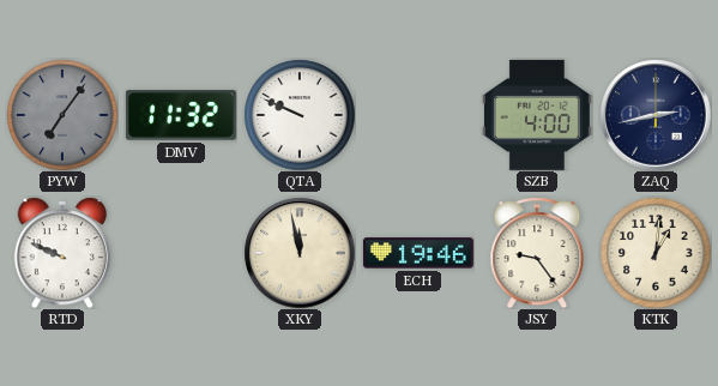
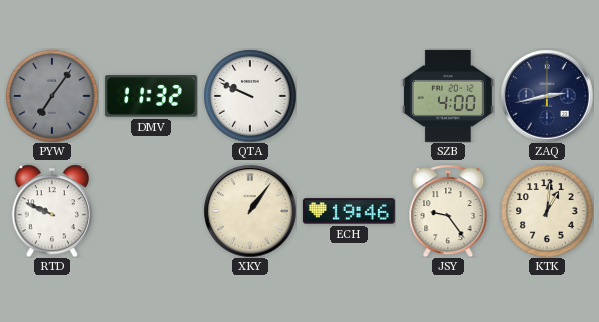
XKY: 11:58 -> 1:06
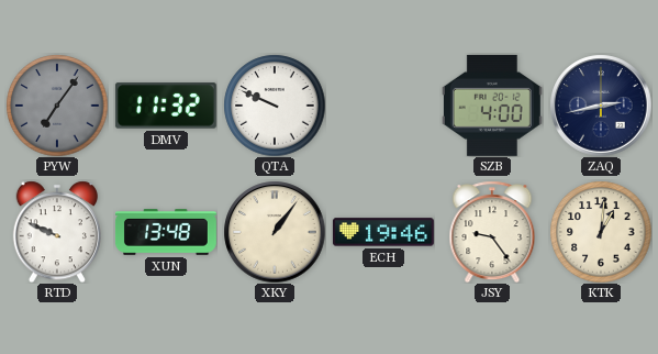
XUN: none -> 13:48
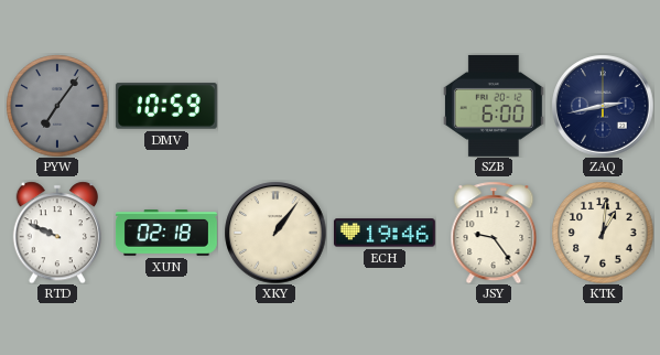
DMV: 11:32 -> 10:59
QTA: 9:49 -> none
SZB: 4:00 -> 6:00
XUN: 13:48 -> 02:18
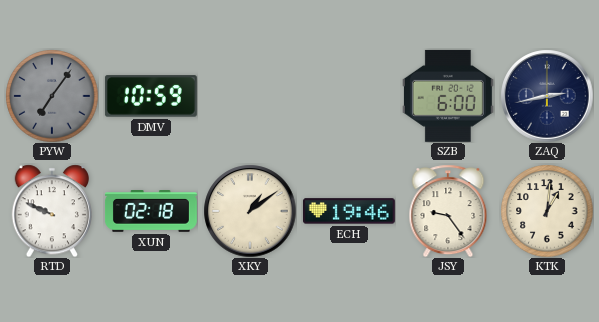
XKY: 1:06 -> 1:09
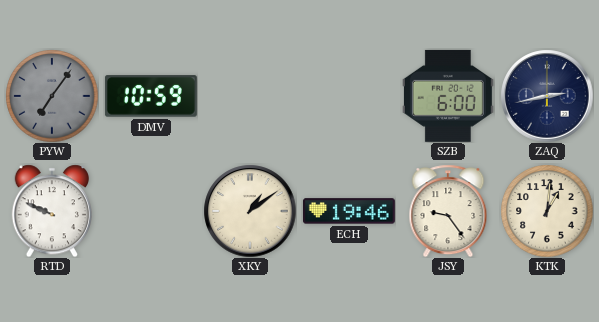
XUN: 02:18 -> none
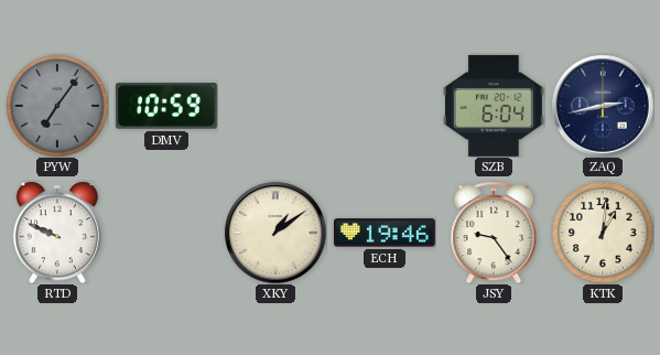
SZB: 6:00 -> 6:04
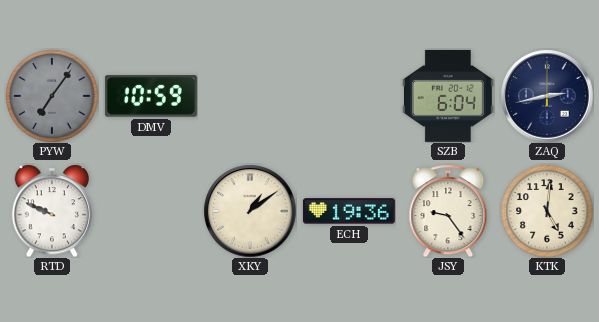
ECH: 19:46 -> 19:36
KTK: 1:01 -> 5:01
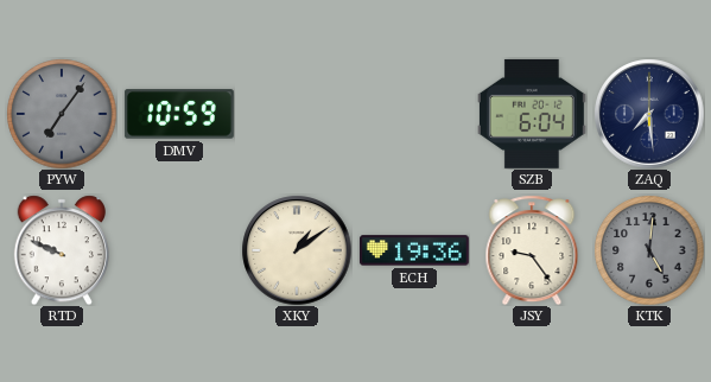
ZAQ: 2:43 -> 7:29
KTK dial: cream -> grey
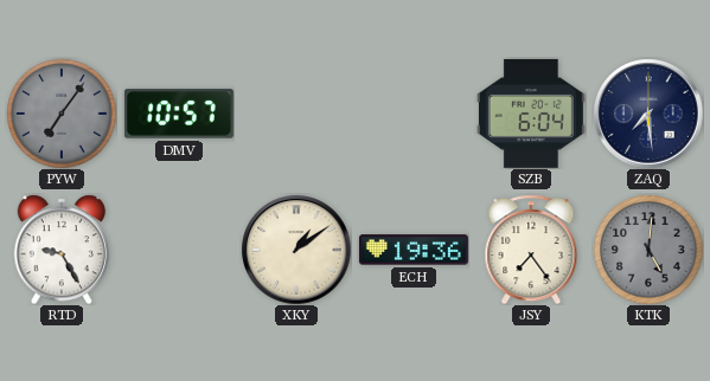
DMV: 10:59 -> 10:57
RTD: 9:49 -> 9:25
JSY: 9:24 -> 7:24
